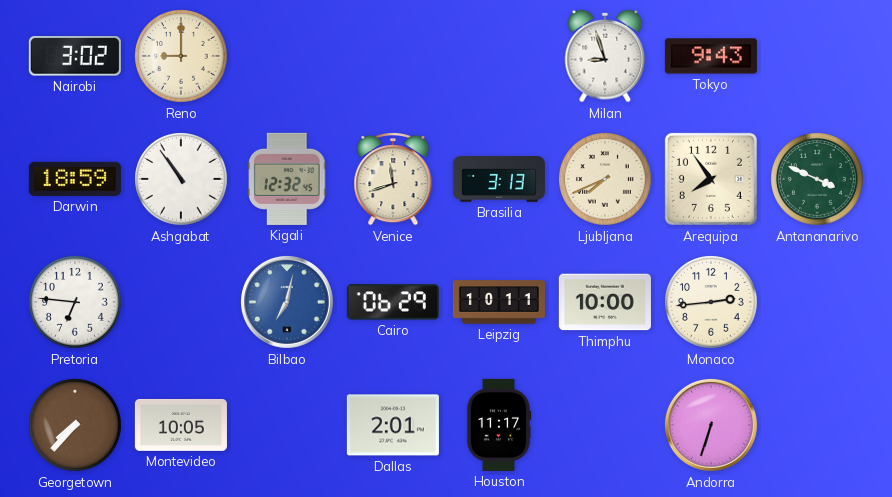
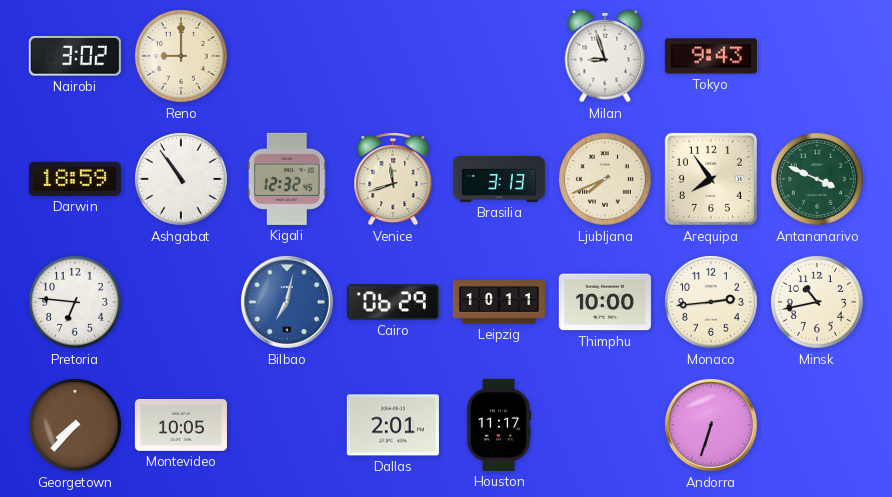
Minsk: none -> 10:43
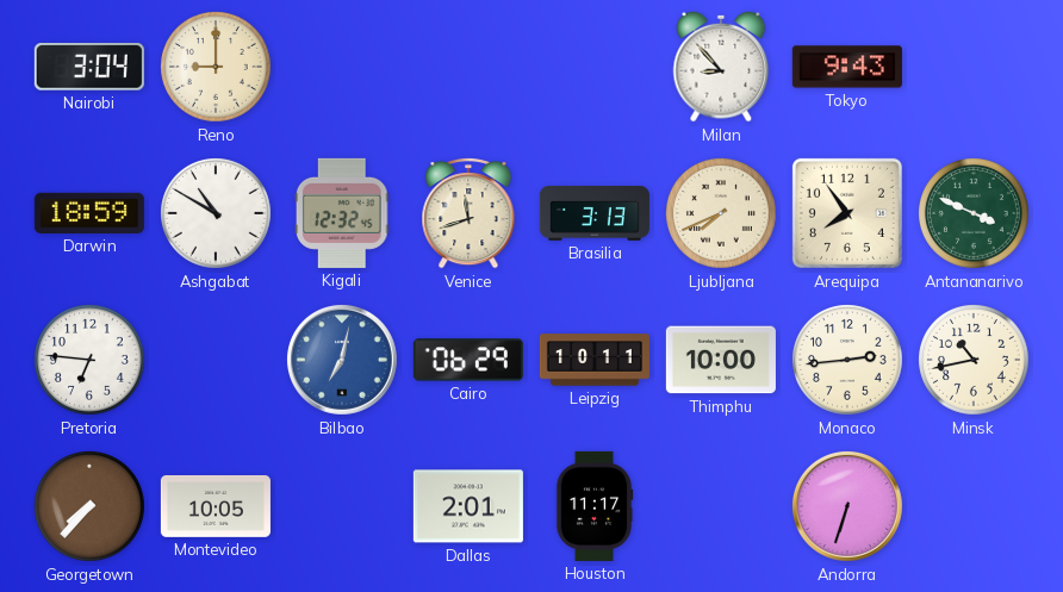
Nairobi: 3:02 -> 3:04
Milan: 8:57 -> 8:53
Ashgabat: 10:54 -> 10:50
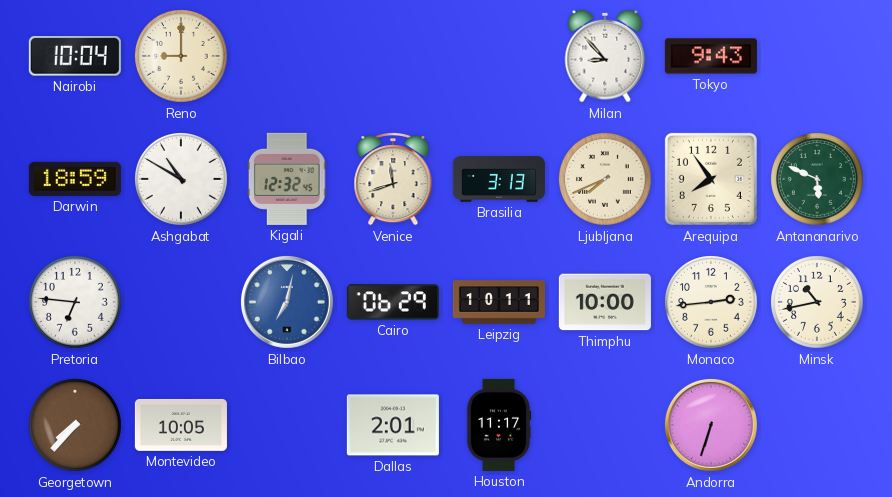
Nairobi: 3:04 -> 10:04
Antananarivo: 3:49 -> 5:49
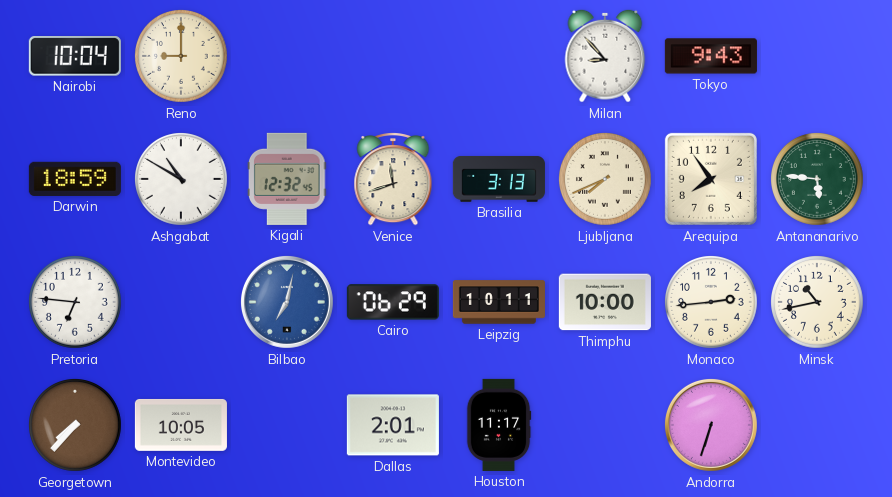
Antananarivo: 5:49 -> 5:46
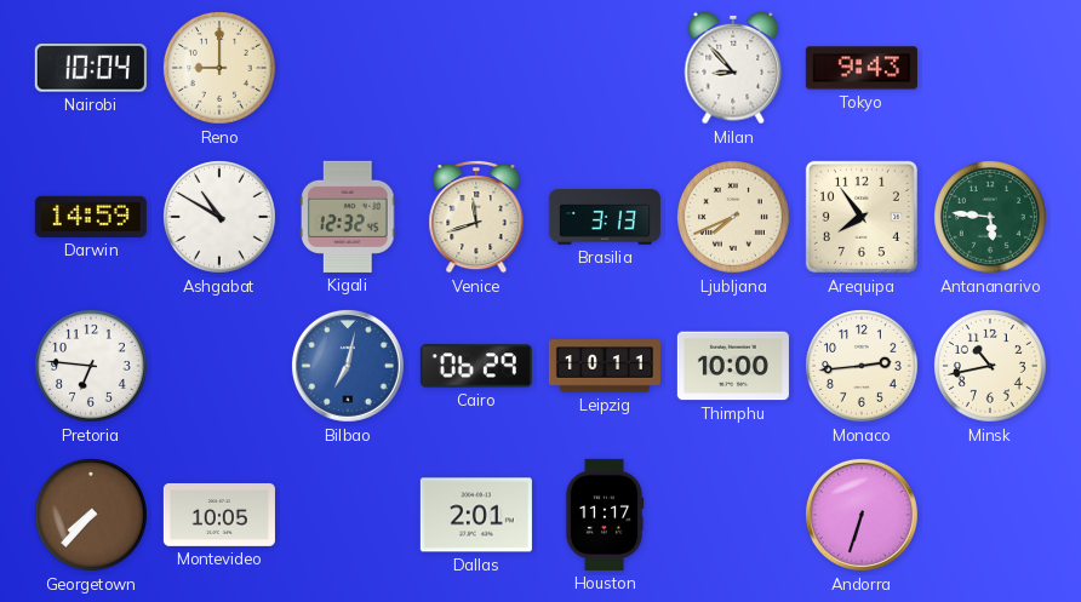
Darwin: 18:59 -> 14:59
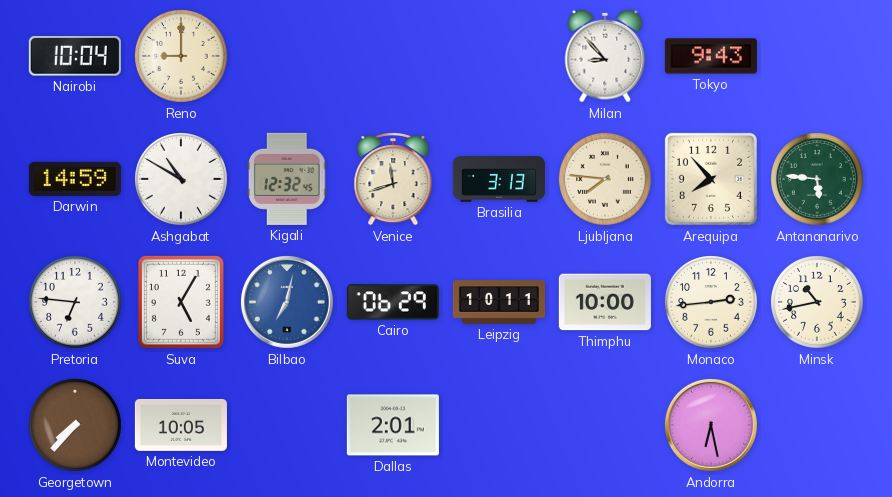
Ljubljana: 7:41 -> 7:46
Arequipa: 7:54 -> 7:53
Suva: none -> 5:05
Houston: 11:17 -> none
Andorra: 6:33 -> 6:28
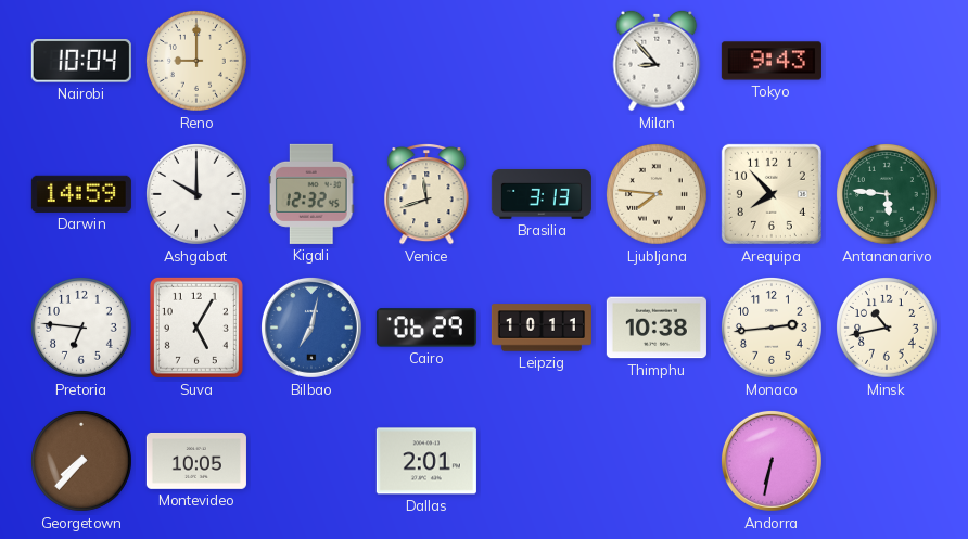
Ashgabat: 10:50 -> 10:00
Thimphu: 10:00 -> 10:38
Andorra: 6:28 -> 6:32
